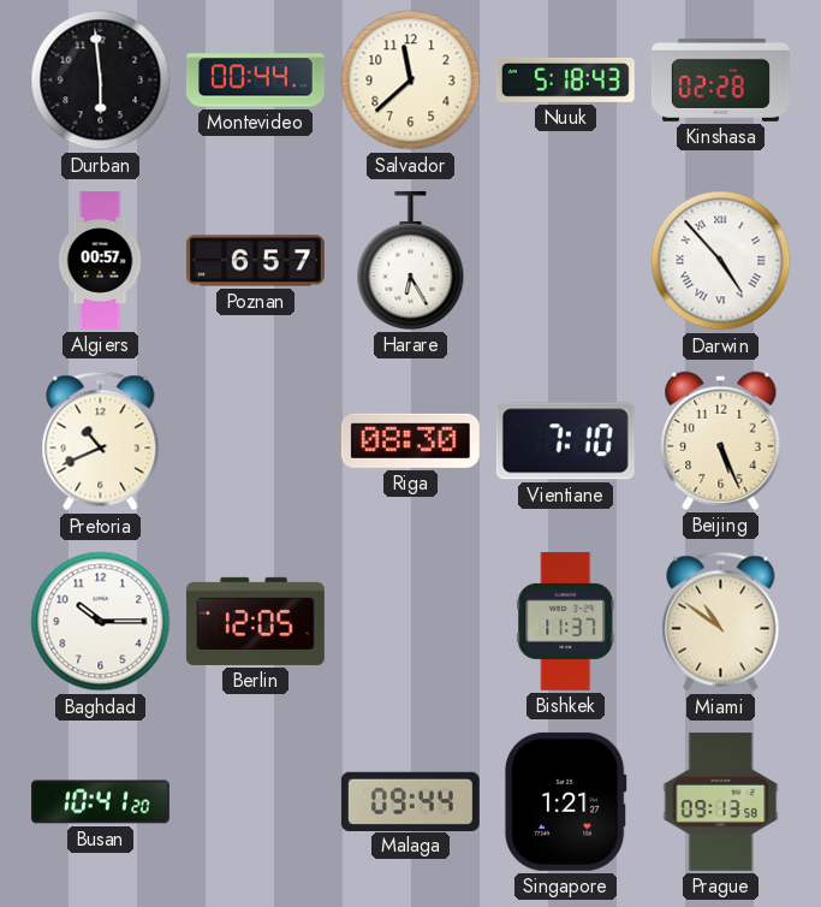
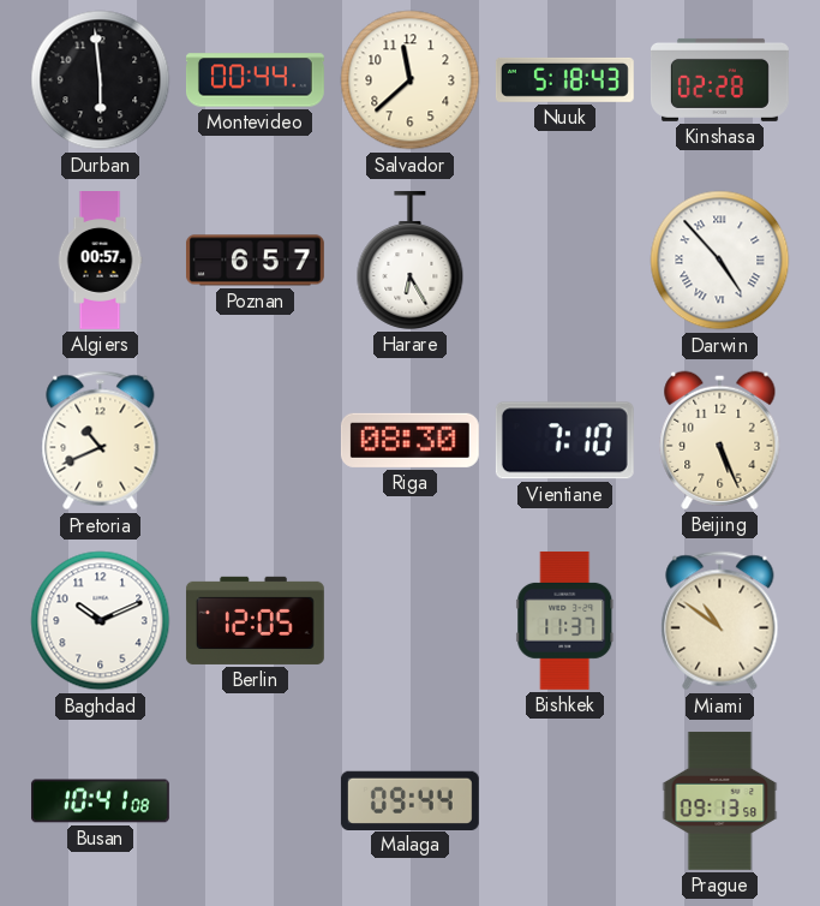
Baghdad: 10:15 -> 10:11
Busan: 10:41:20 -> 10:41:08
Singapore: 1:21 -> none
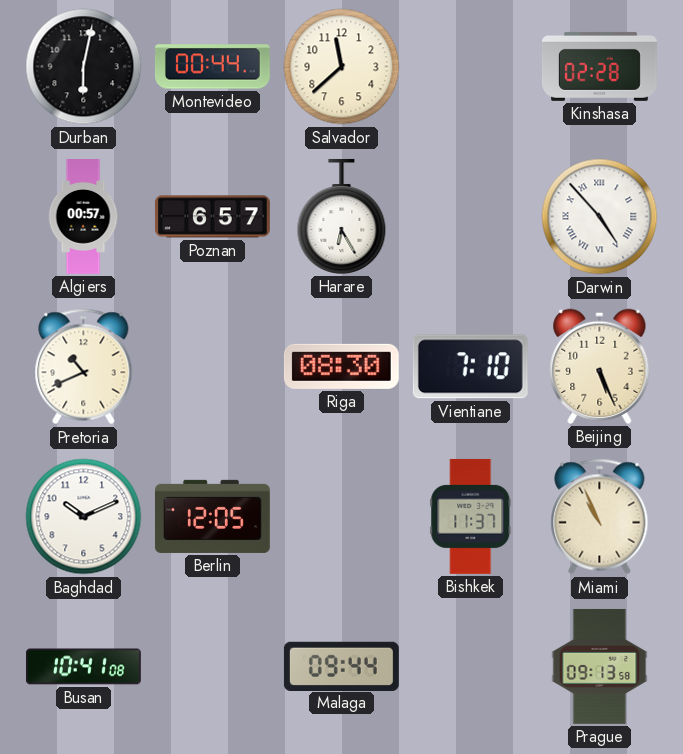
Durban: 5:59 -> 6:02
Nuuk: 5:18 -> none
Miami: 10:51 -> 10:56
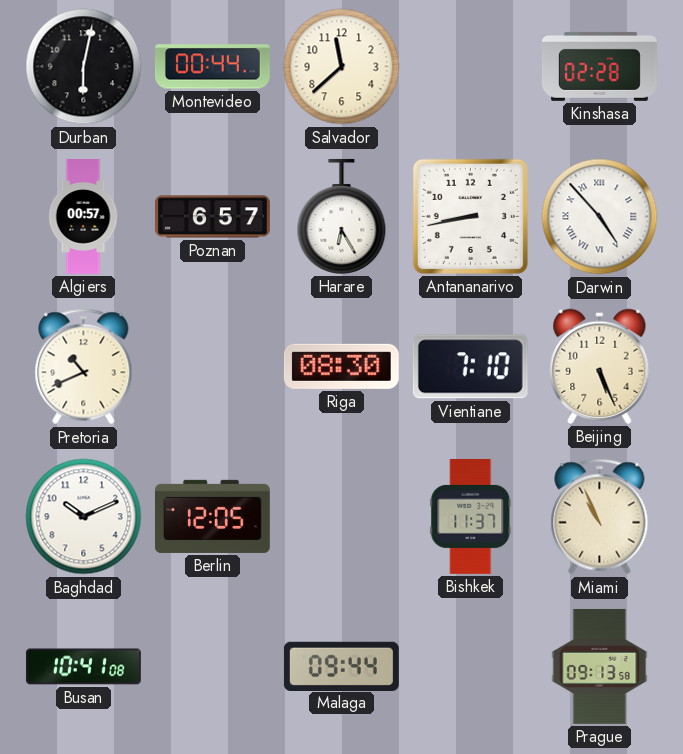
Antananarivo: none -> 8:43
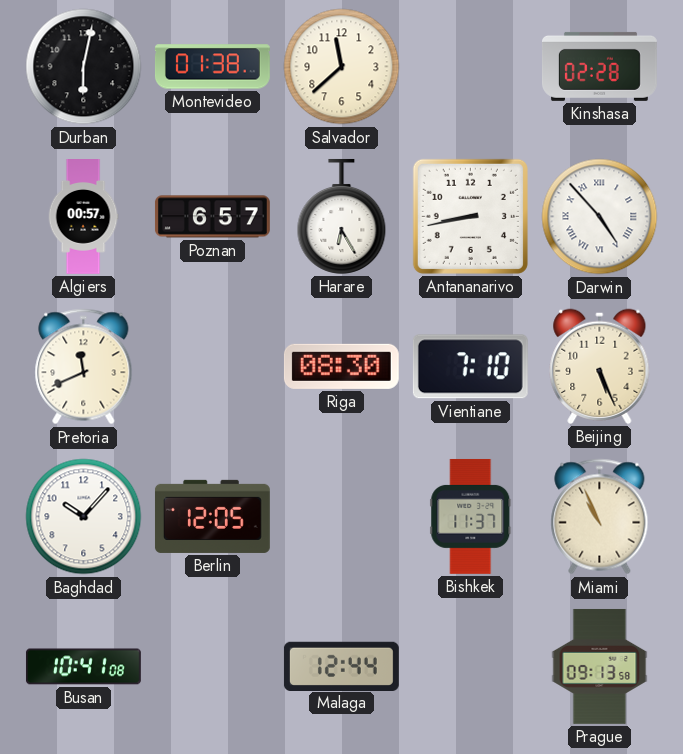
Montevideo: 00:44 -> 01:38
Pretoria: 10:41 -> 11:41
Baghdad: 10:11 -> 10:07
Malaga: 09:44 -> 12:44
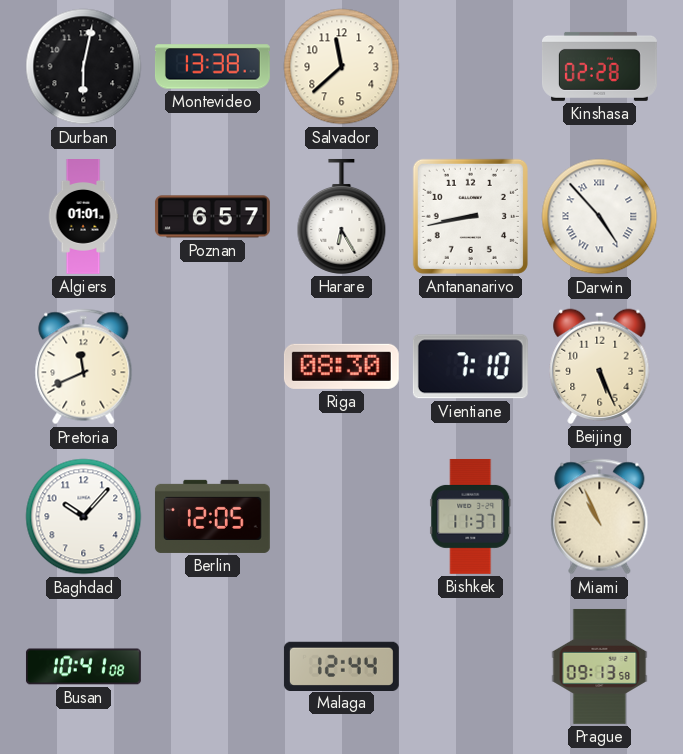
Montevideo: 01:38 -> 13:38
Algiers: 00:57 -> 01:01
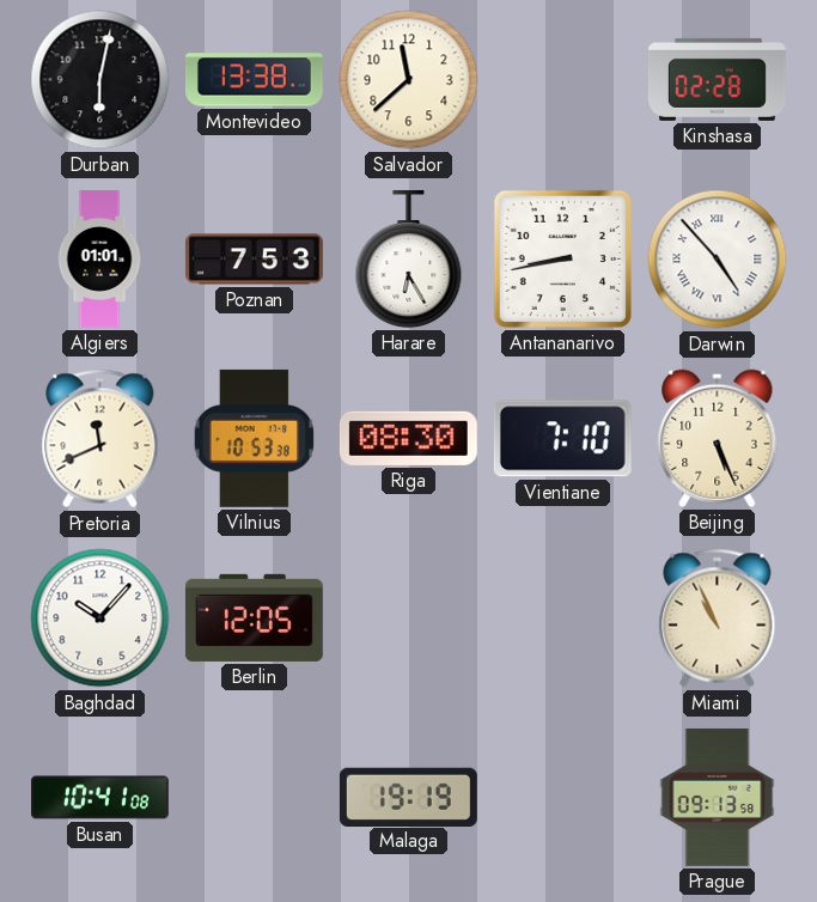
Poznan: 6:57 -> 7:53
Vilnius: none -> 10:53
Bishkek: 11:37 -> none
Malaga: 12:44 -> 19:19
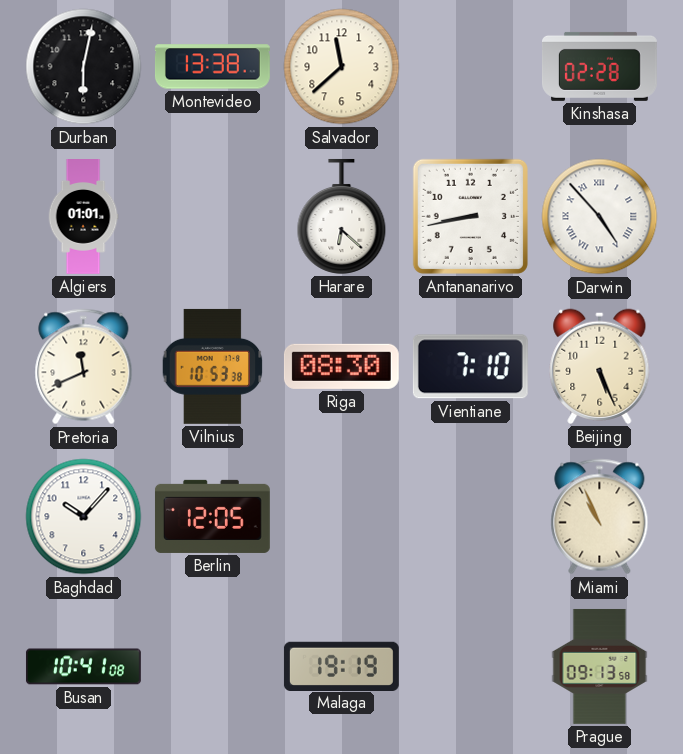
Poznan: 7:53 -> none
Harare: 6:25 -> 6:22
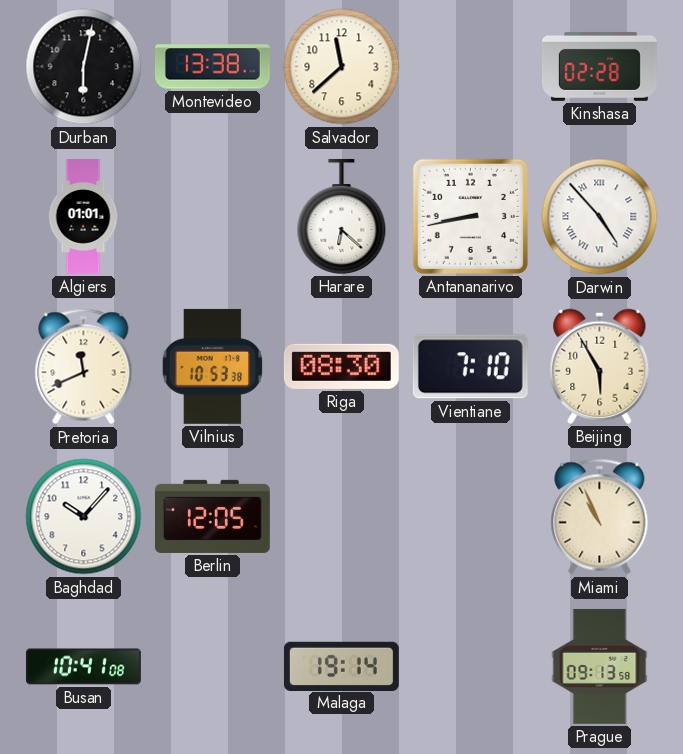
Beijing: 5:26 -> 5:55
Malaga: 19:19 -> 19:14
